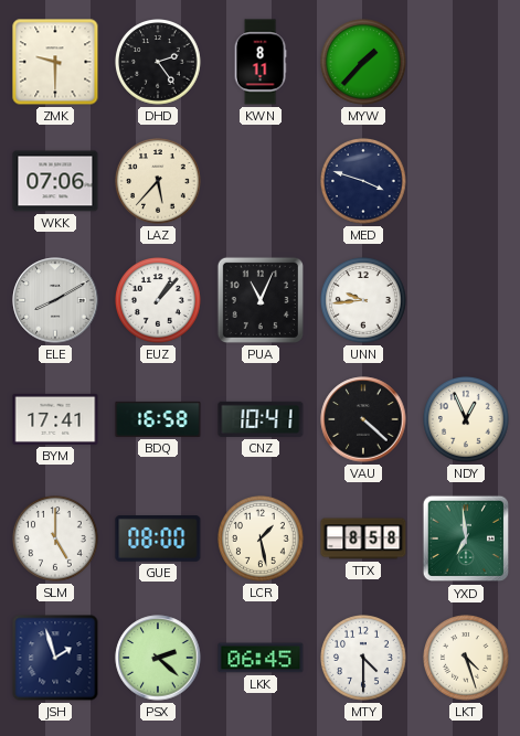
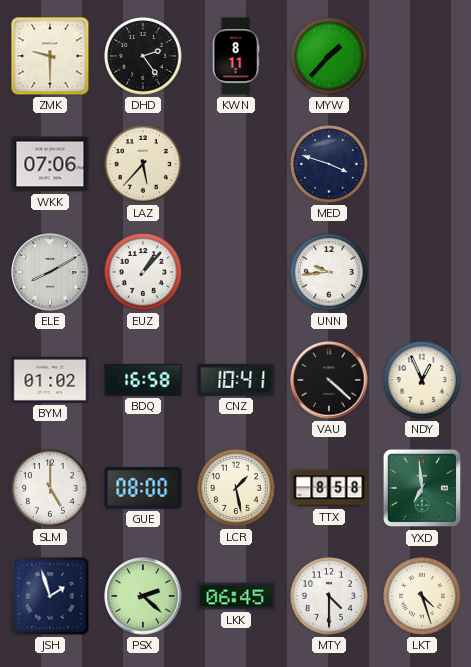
PUA: 11:04 -> none
BYM: 17:41 -> 01:02
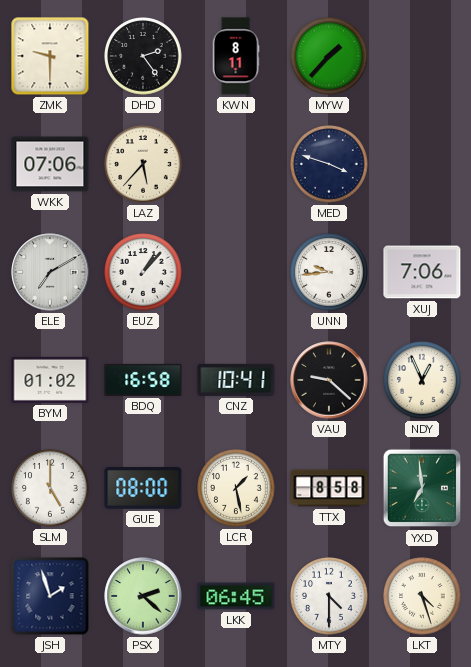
ELE: 8:10 -> 7:10
XUJ: none -> 7:06
VAU: 4:22 -> 9:22
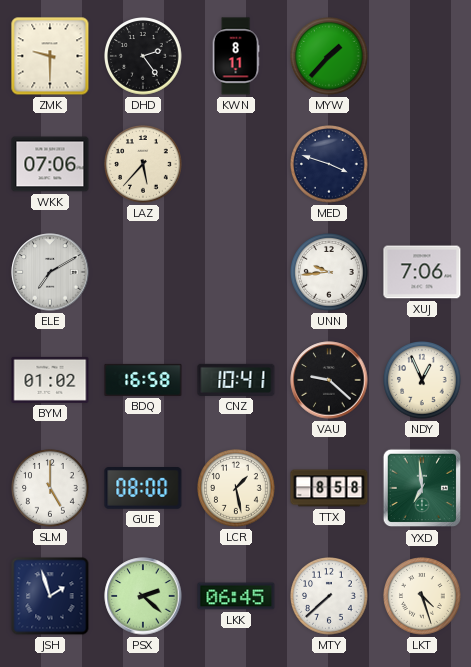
EUZ: 1:07 -> none
MTY: 4:30 -> 7:38
